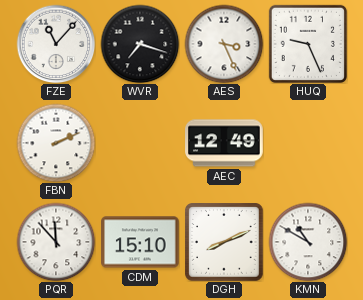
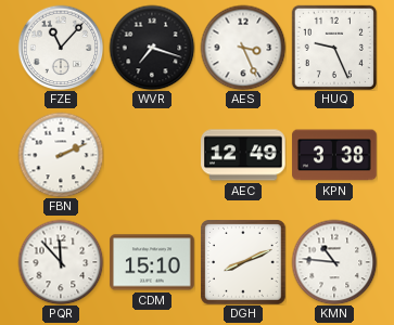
KPN: none -> 3:38
KMN: 10:50 -> 10:46
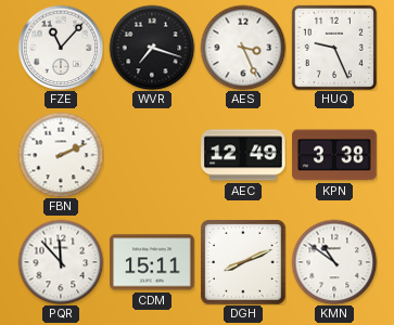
CDM: 15:10 -> 15:11
KMN: 10:46 -> 10:51
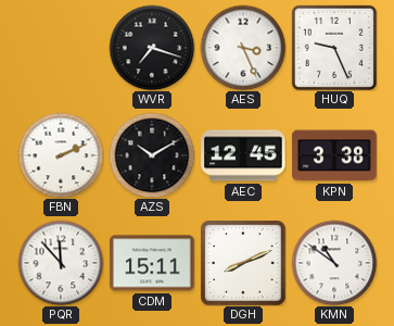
FZE: 11:07 -> none
AZS: none -> 10:10
AEC: 12:49 -> 12:45
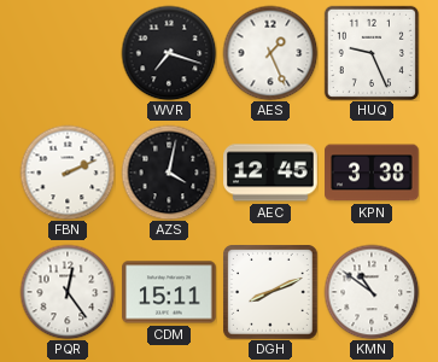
AES: 3:26 -> 1:26
AZS: 10:10 -> 4:02
PQR: 11:53 -> 12:24
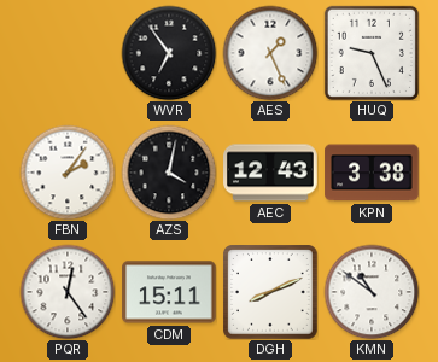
WVR: 7:18 -> 6:54
FBN: 2:11 -> 2:06
AEC: 12:45 -> 12:43
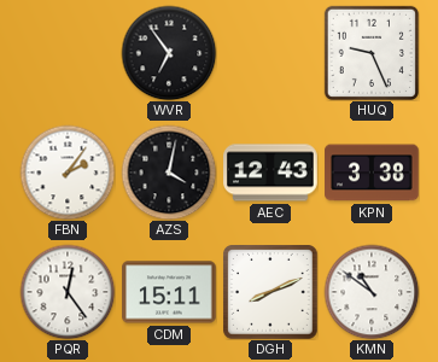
AES: 1:26 -> none
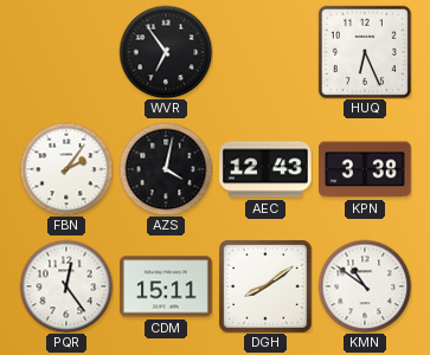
HUQ: 9:26 -> 6:26
DGH: 8:11 -> 8:09
